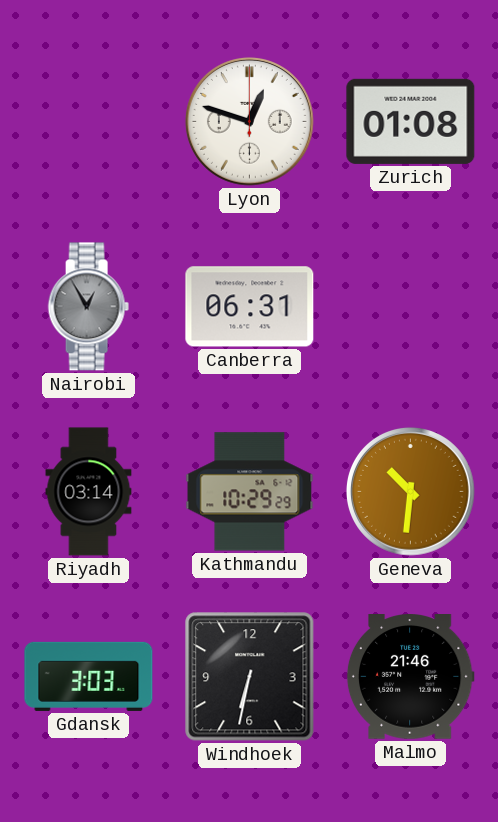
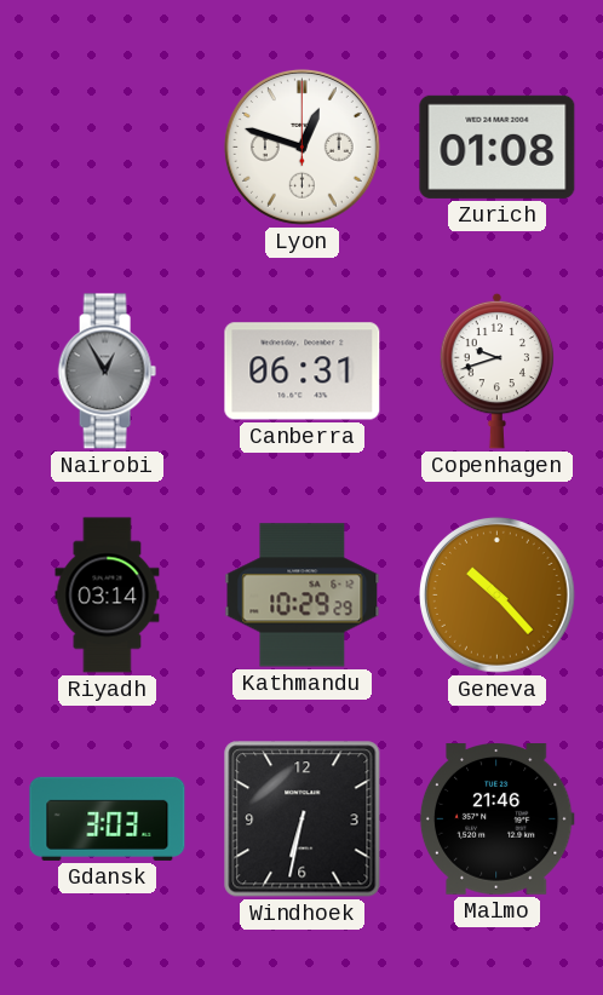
Copenhagen: none -> 9:42
Geneva: 10:31 -> 10:23
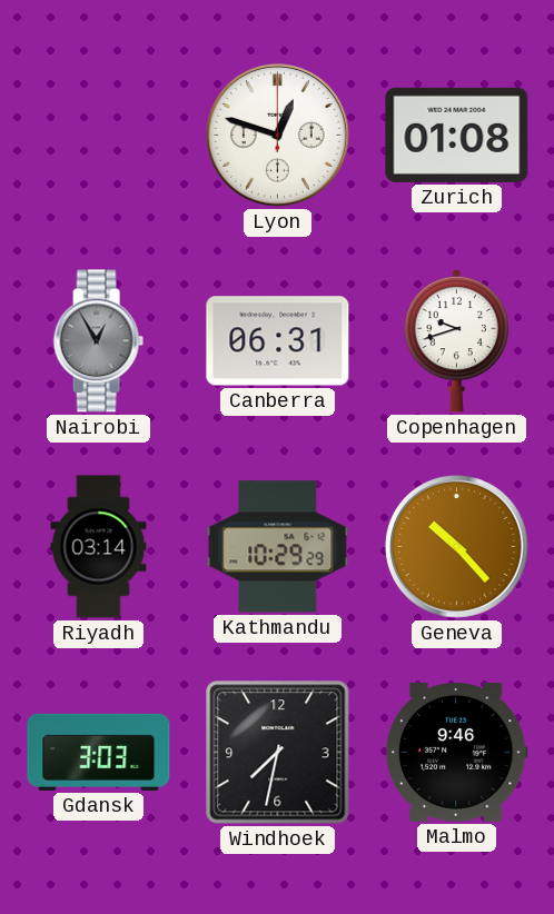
Windhoek: 6:32 -> 7:32
Malmo: 21:46 -> 9:46
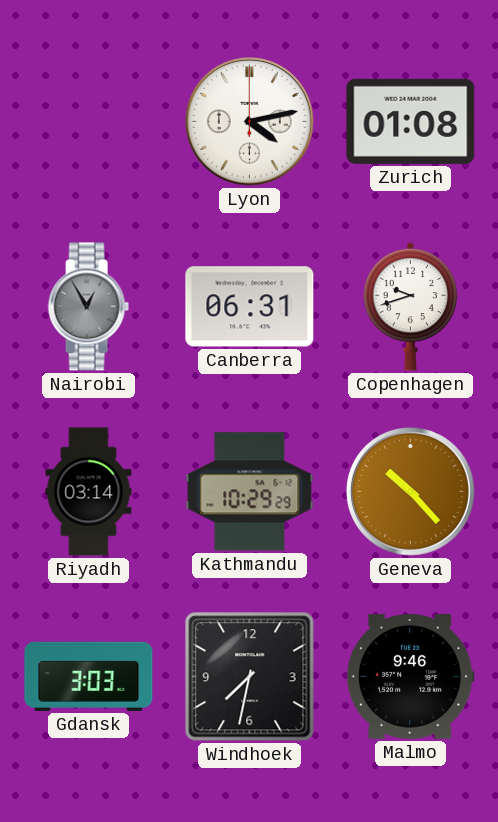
Lyon: 12:48 -> 4:13
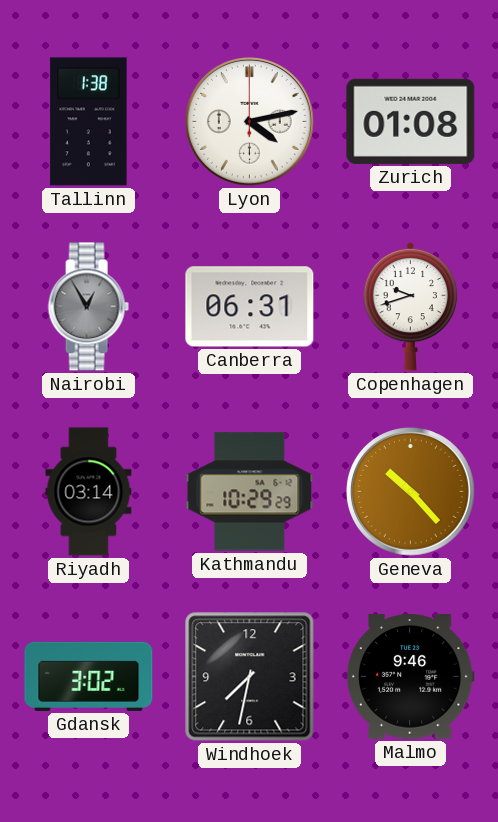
Tallinn: none -> 1:38
Gdansk: 3:03 -> 3:02
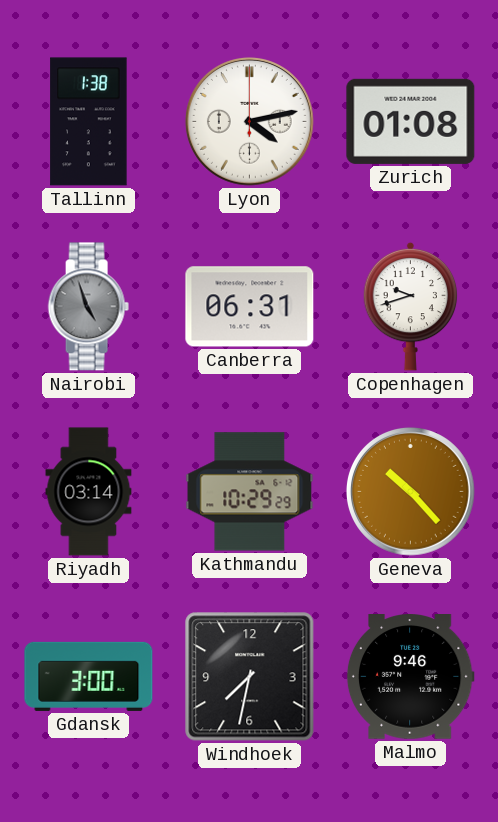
Nairobi: 12:55 -> 4:57
Gdansk: 3:02 -> 3:00
